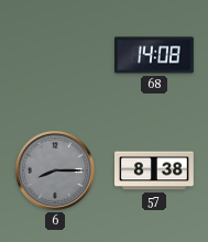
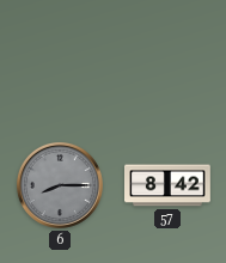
68: 14:08 -> none
57: 8:38 -> 8:42
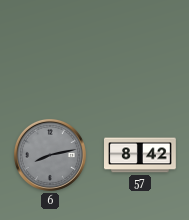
6: 8:15 -> 8:13
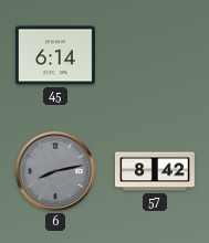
45: none -> 6:14
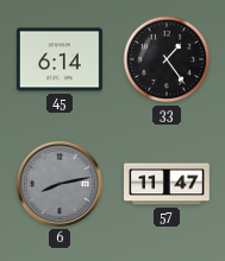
33: none -> 1:24
57: 8:42 -> 11:47
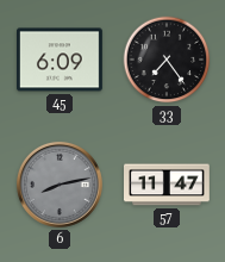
45: 6:14 -> 6:09
33: 1:24 -> 7:24
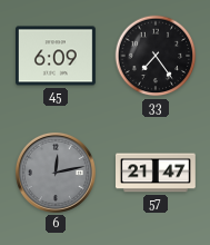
6: 8:13 -> 12:13
57: 11:47 -> 21:47
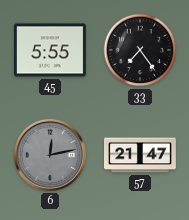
45: 6:09 -> 5:55
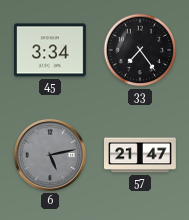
45: 5:55 -> 3:34
6: 12:13 -> 5:13
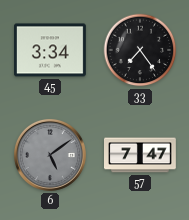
6: 5:13 -> 5:09
57: 21:47 -> 7:47
